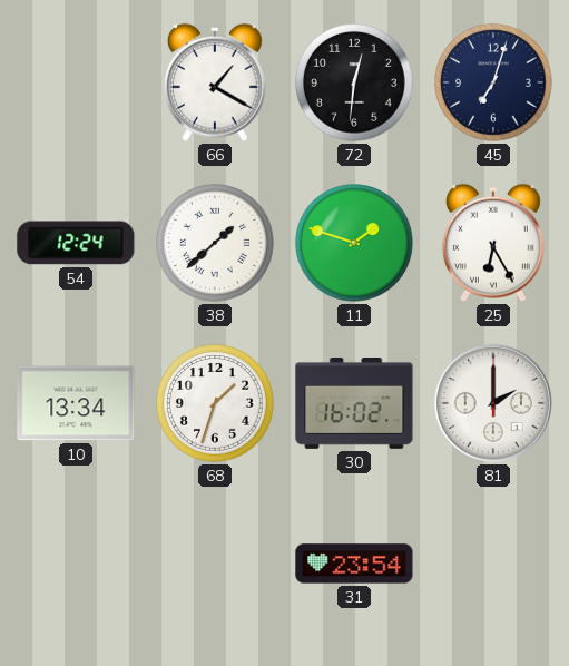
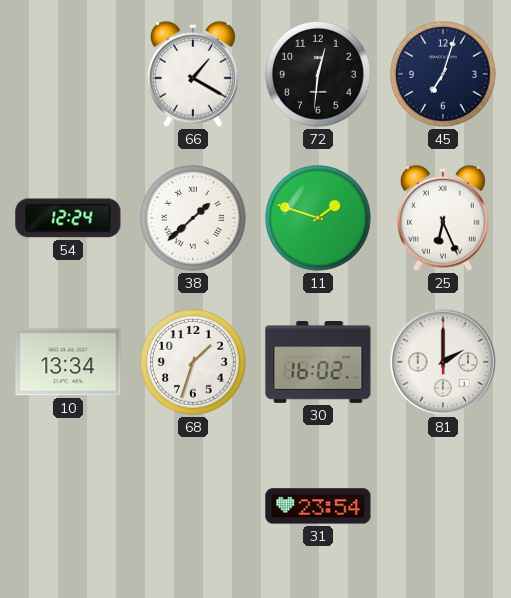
25: 6:25 -> 6:26
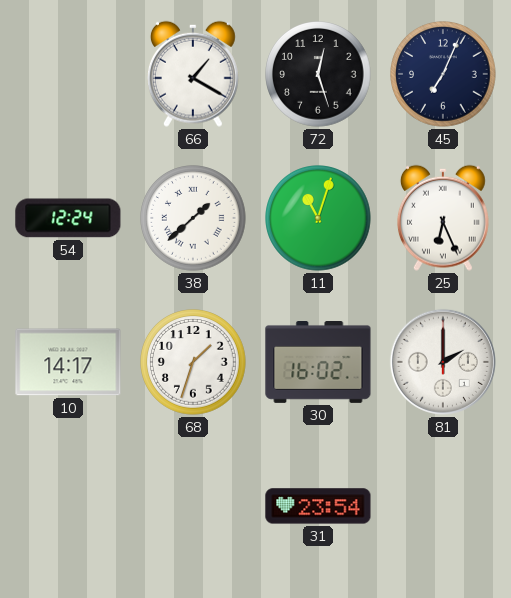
72: 12:31 -> 12:27
45: 7:03 -> 7:04
11: 1:48 -> 11:03
10: 13:34 -> 14:17
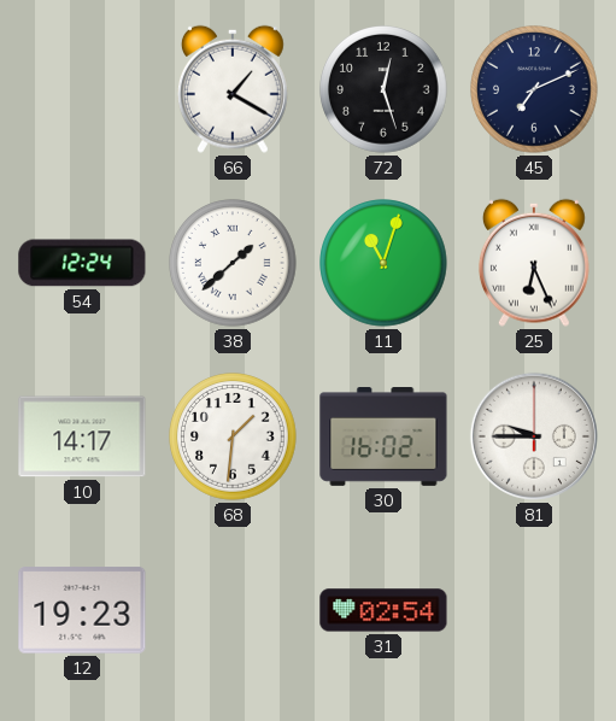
45: 7:04 -> 7:11
68: 1:33 -> 1:31
81: 2:00 -> 9:45
12: none -> 19:23
31: 23:54 -> 02:54
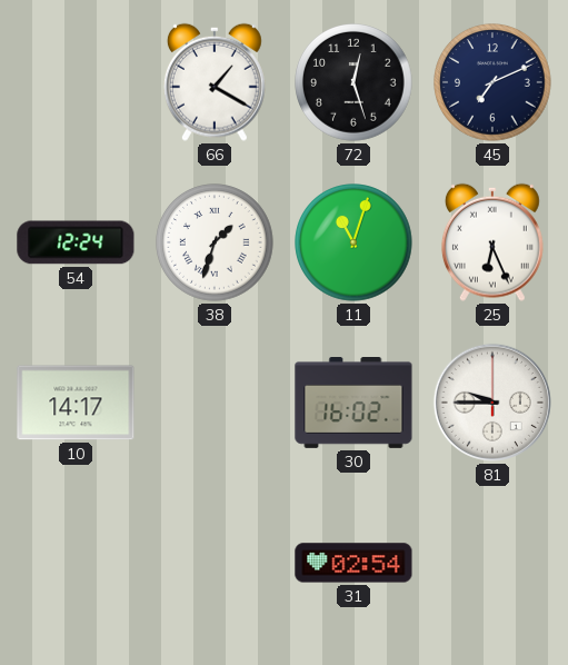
38: 1:38 -> 1:33
68: 1:31 -> none
12: 19:23 -> none
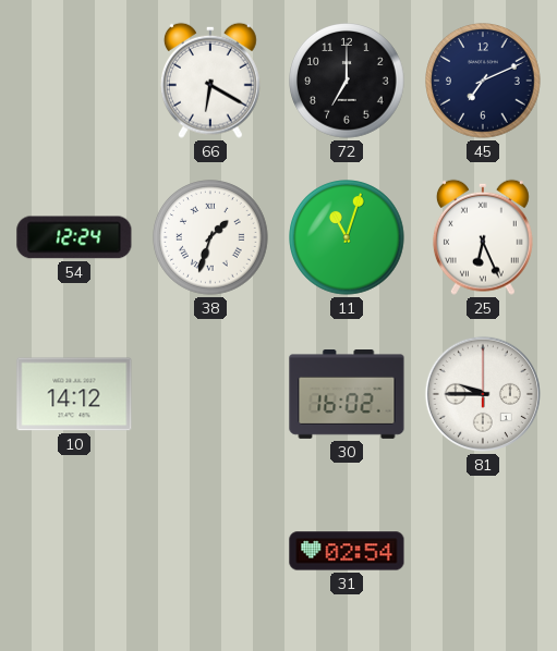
66: 1:20 -> 6:20
72: 12:27 -> 7:00
10: 14:17 -> 14:12
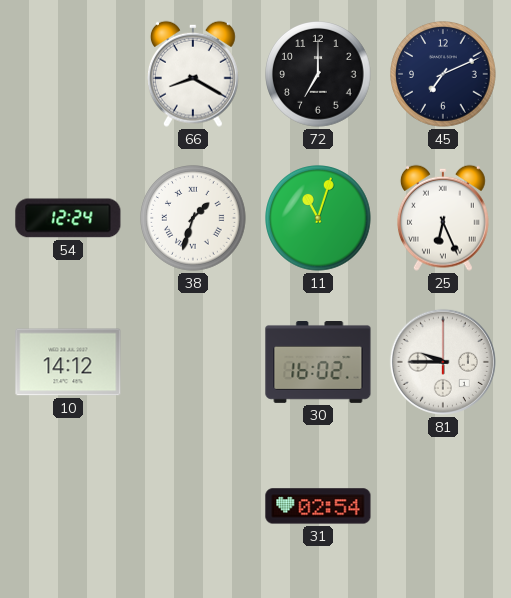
66: 6:20 -> 8:20
